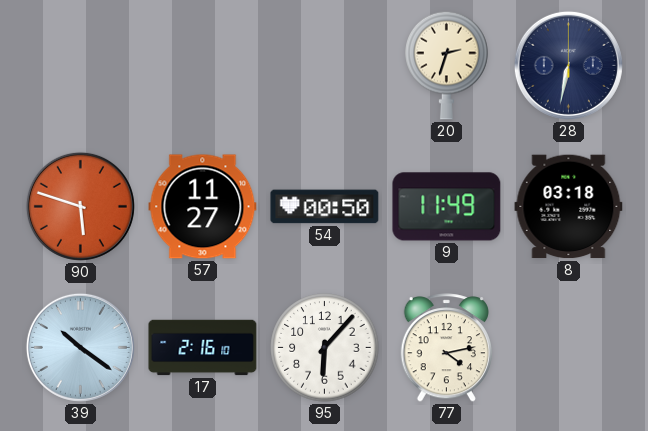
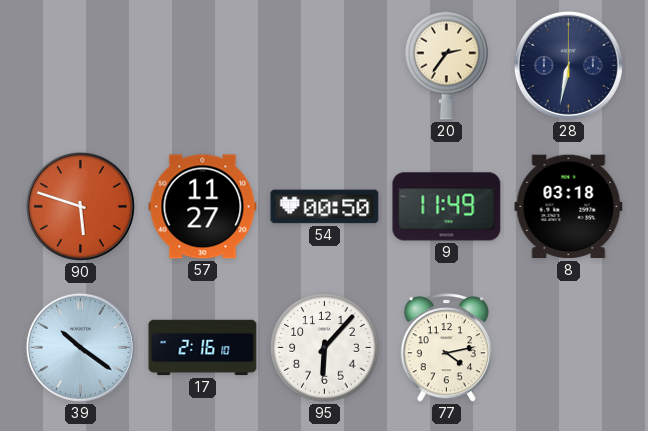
20: 2:33 -> 2:36
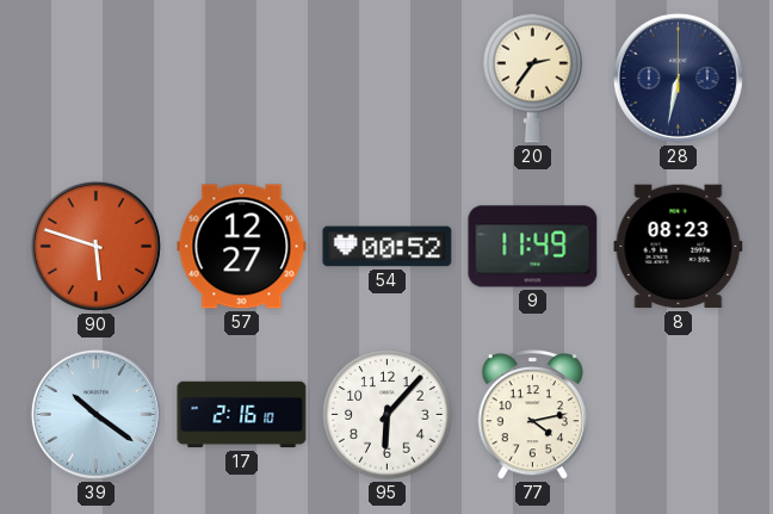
57: 11:27 -> 12:27
54: 00:50 -> 00:52
8: 03:18 -> 08:23
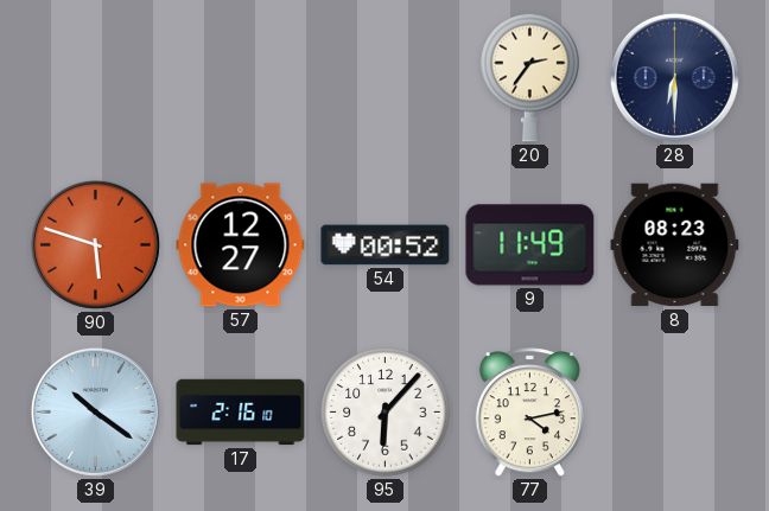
28: 6:32 -> 6:30
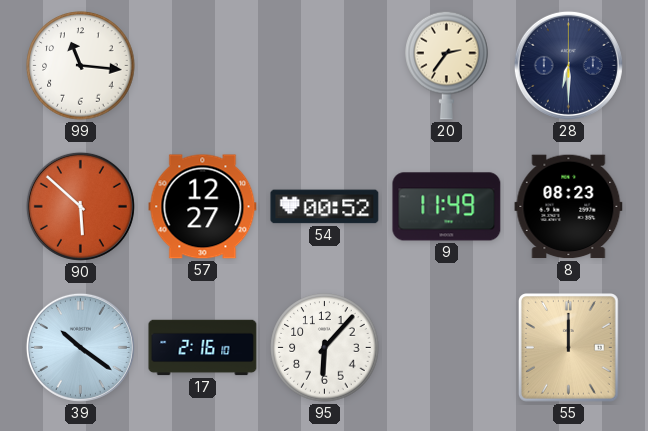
99: none -> 11:16
90: 5:48 -> 5:52
77: 4:13 -> none
55: none -> 12:00
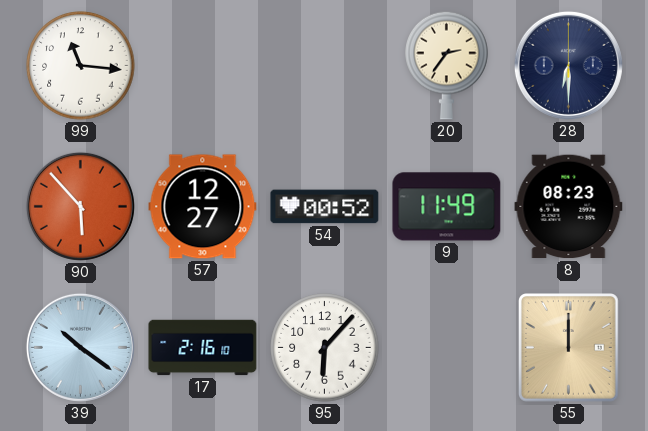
90: 5:52 -> 5:53
